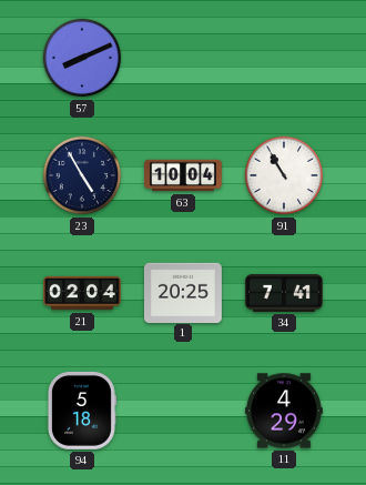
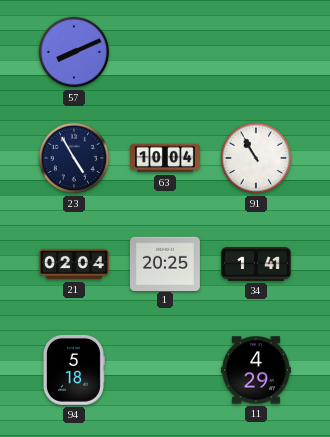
34: 7:41 -> 1:41
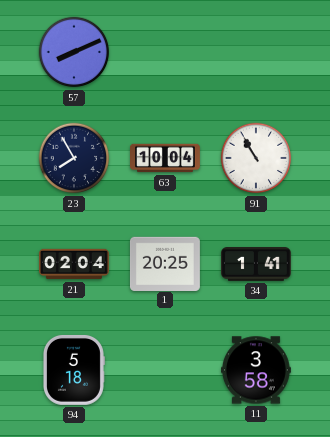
23: 4:55 -> 7:55
11: 4:29 -> 3:58
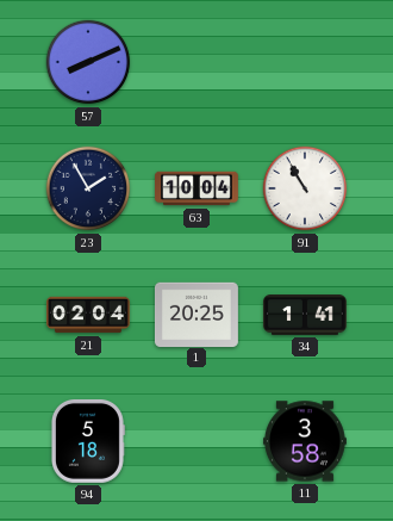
23: 7:55 -> 1:55
